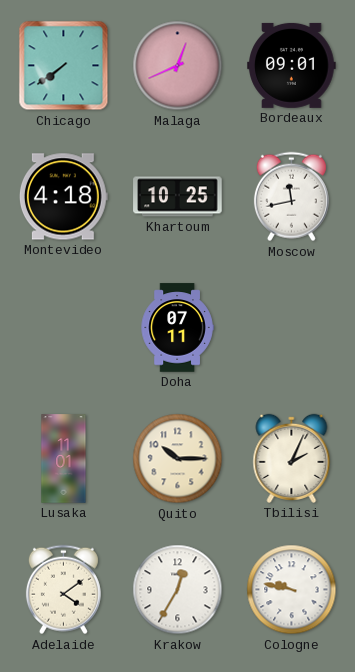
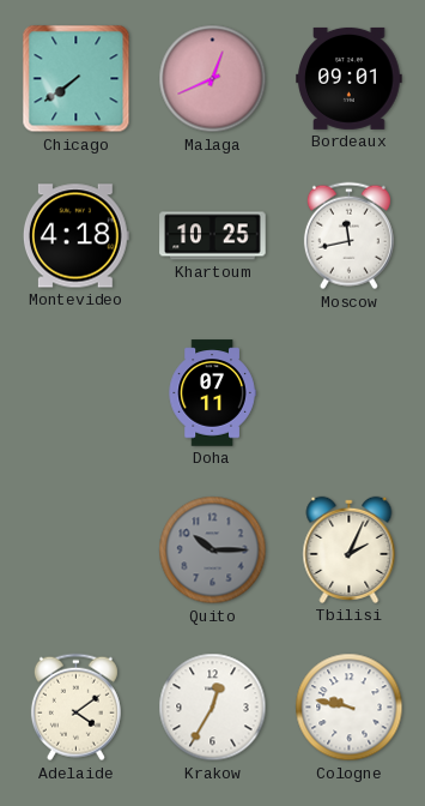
Lusaka: 11:01 -> none
Quito dial: cream -> grey
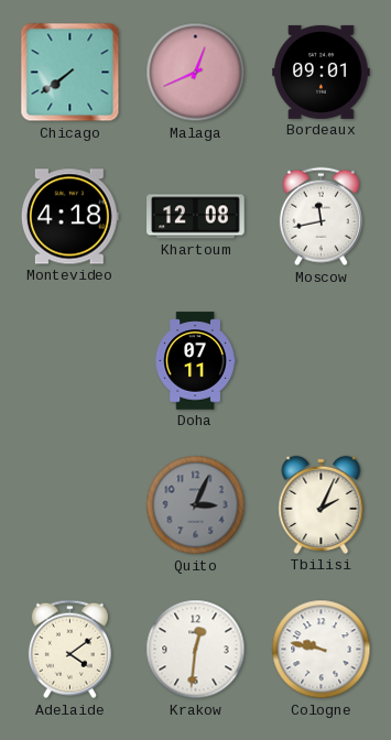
Khartoum: 10:25 -> 12:08
Quito: 10:15 -> 3:04
Krakow: 12:35 -> 12:31
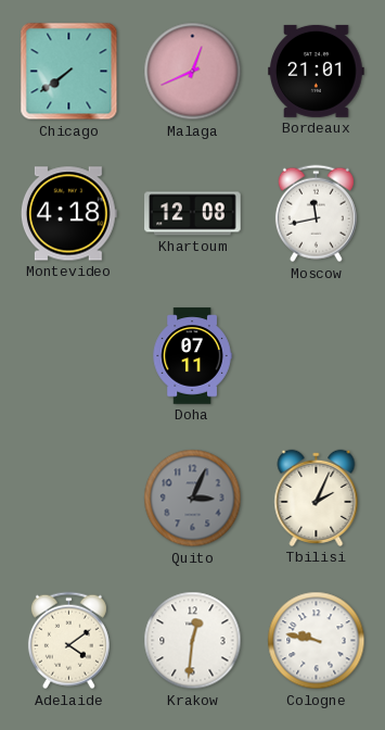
Bordeaux: 09:01 -> 21:01
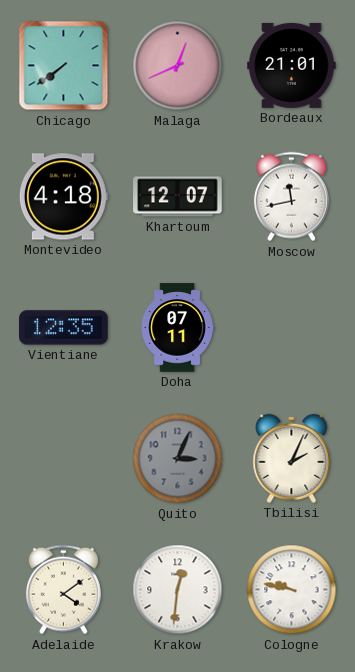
Khartoum: 12:08 -> 12:07
Vientiane: none -> 12:35
